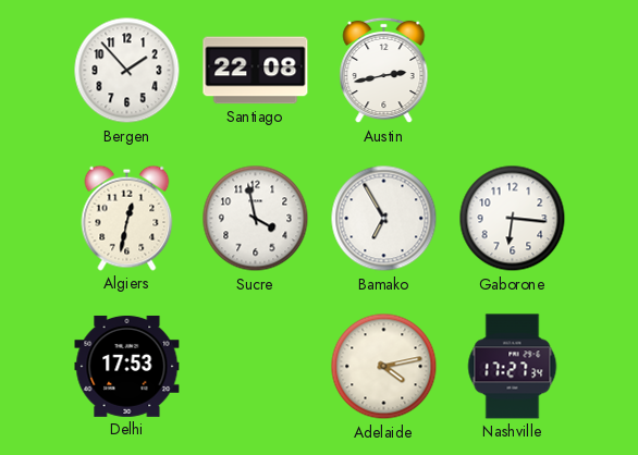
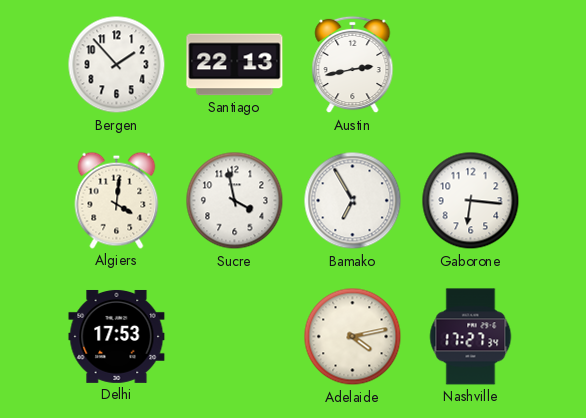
Santiago: 22:08 -> 22:13
Algiers: 12:32 -> 4:01
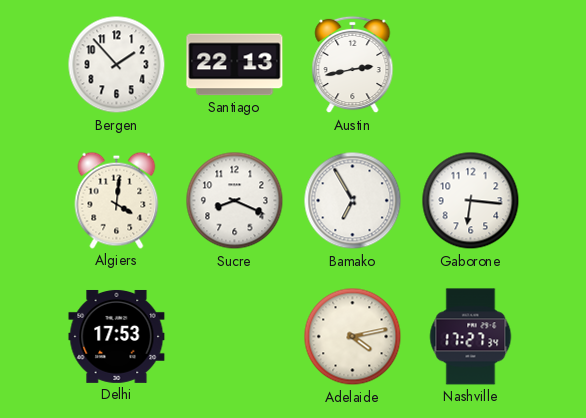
Sucre: 3:58 -> 8:19
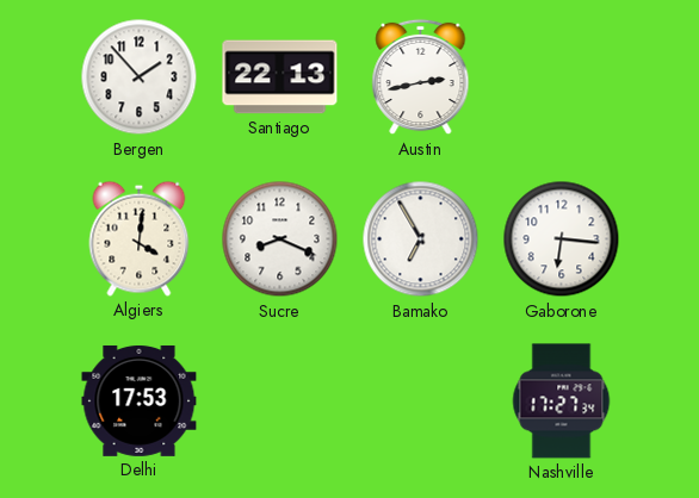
Adelaide: 4:13 -> none
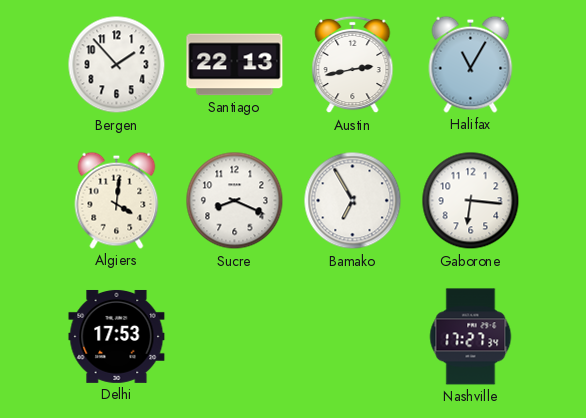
Halifax: none -> 11:05
